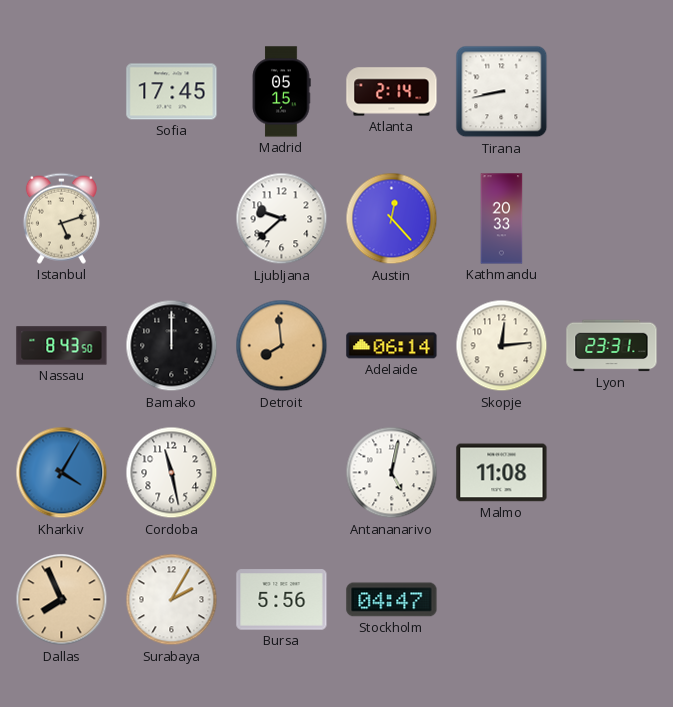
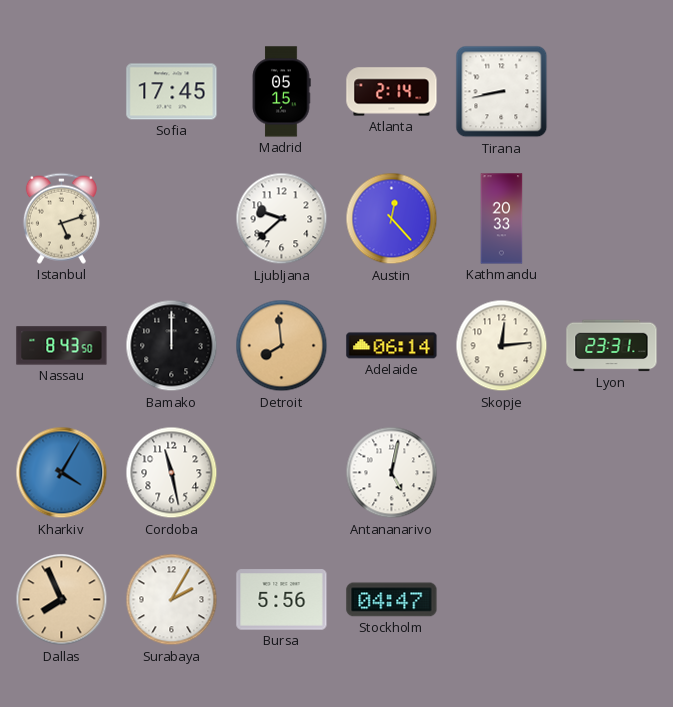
Malmo: 11:08 -> none
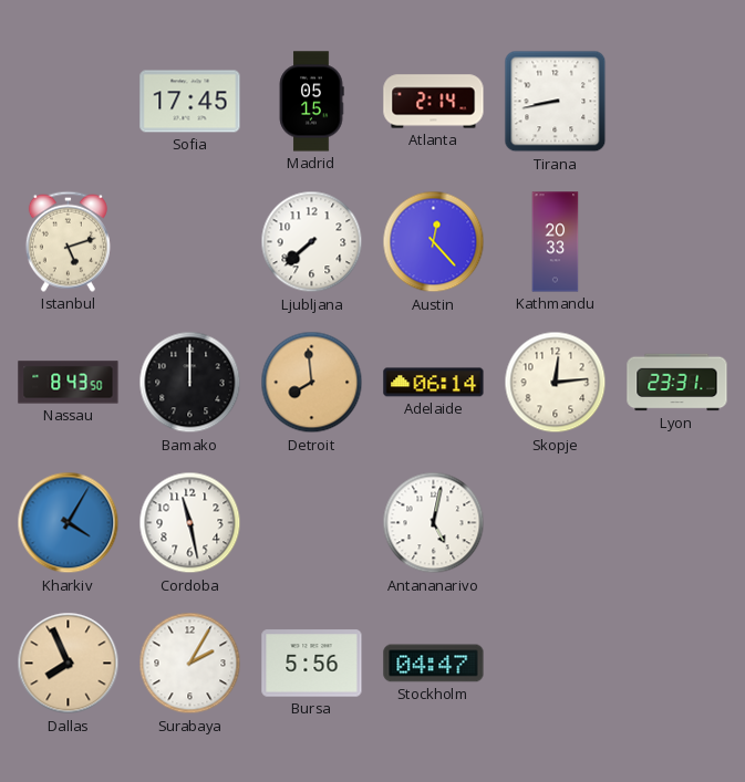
Ljubljana: 9:38 -> 7:38
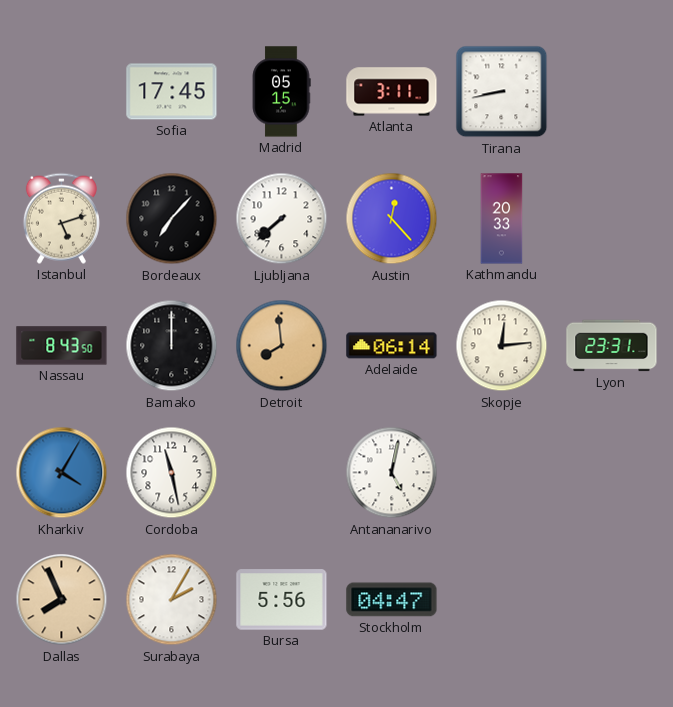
Atlanta: 2:14 -> 3:11
Bordeaux: none -> 7:07
